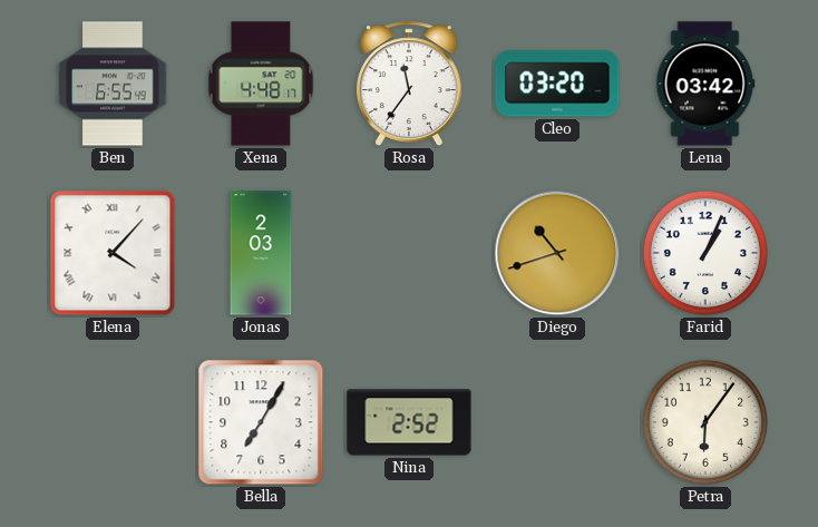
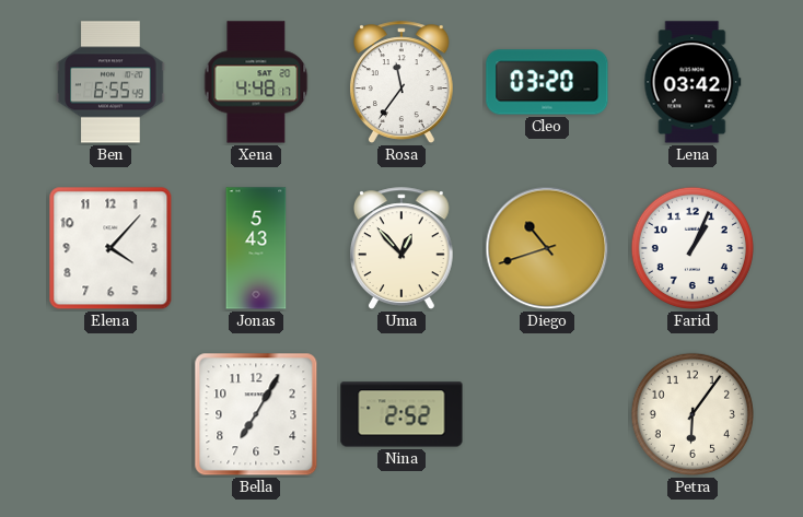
Elena numerals: Roman -> Arabic
Jonas: 2:03 -> 5:43
Uma: none -> 12:53
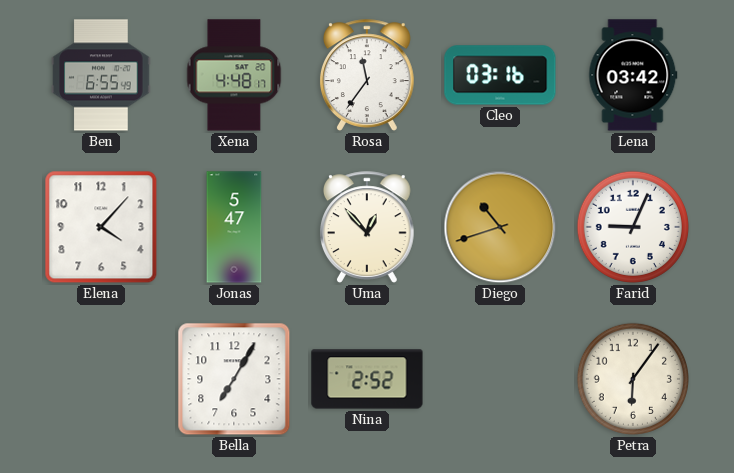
Cleo: 03:20 -> 03:16
Jonas: 5:43 -> 5:47
Farid: 1:04 -> 9:04
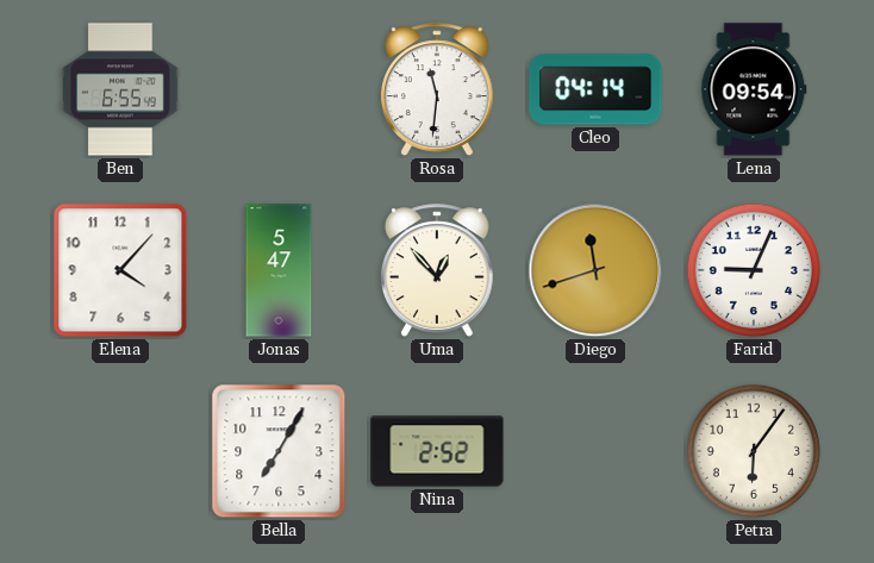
Xena: 4:48 -> none
Rosa: 11:36 -> 11:31
Cleo: 03:16 -> 04:14
Lena: 03:42 -> 09:54
Diego: 10:42 -> 11:42
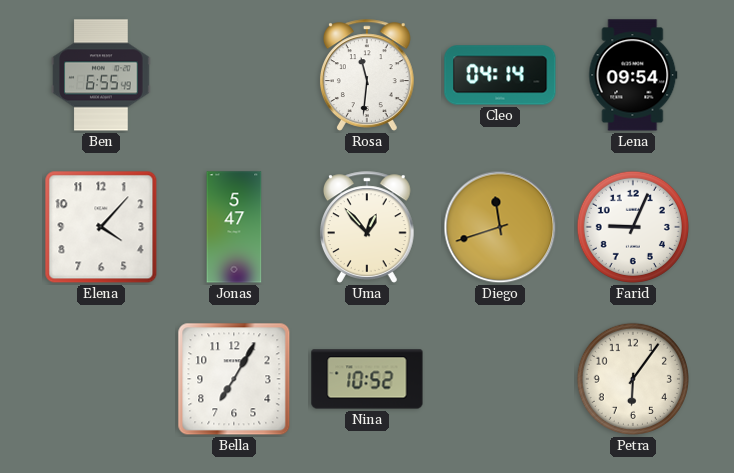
Nina: 2:52 -> 10:52
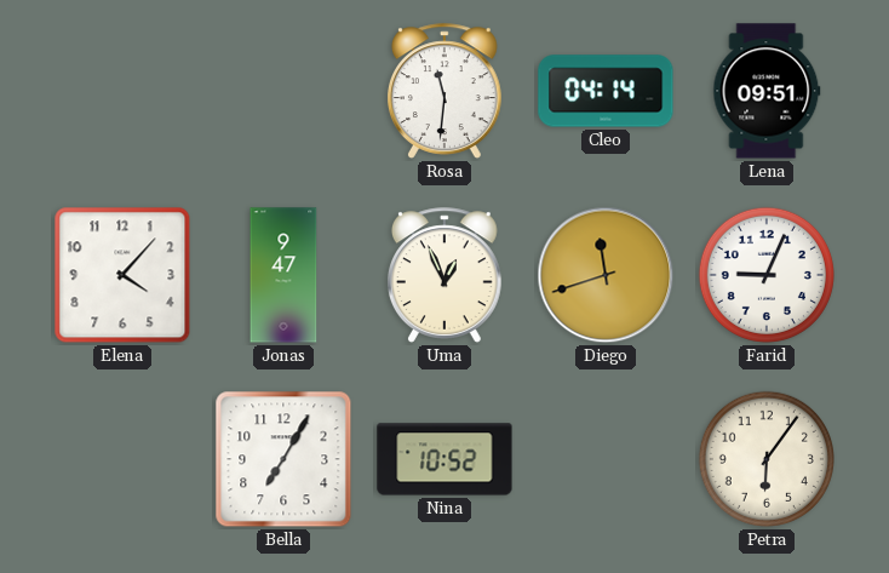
Ben: 6:55 -> none
Lena: 09:54 -> 09:51
Jonas: 5:47 -> 9:47
Uma: 12:53 -> 12:56
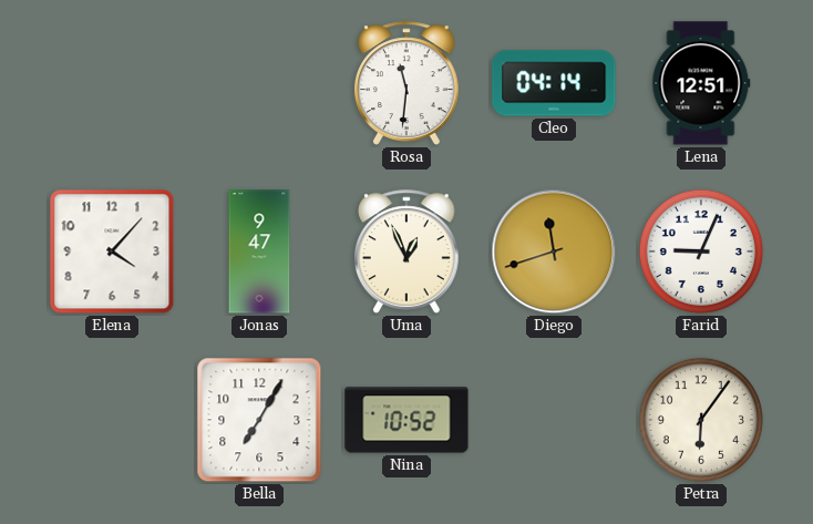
Lena: 09:51 -> 12:51
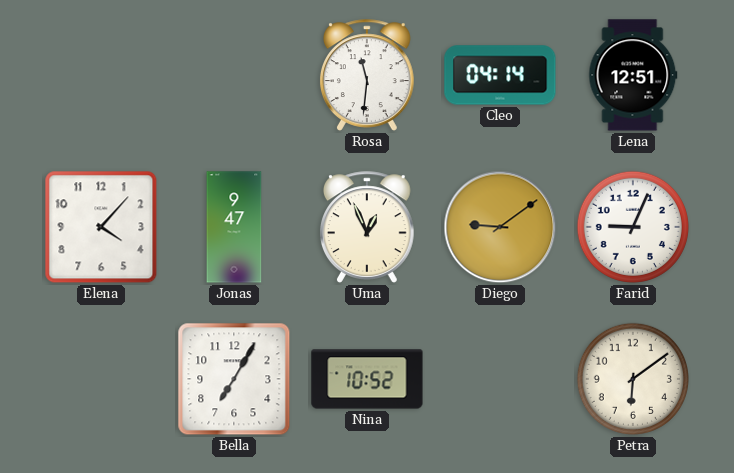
Diego: 11:42 -> 9:09
Petra: 6:06 -> 6:09
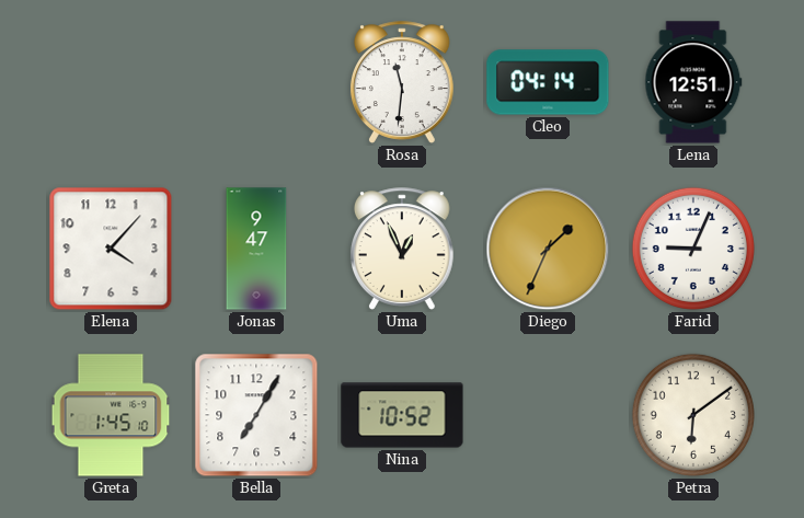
Diego: 9:09 -> 1:34
Greta: none -> 1:45
